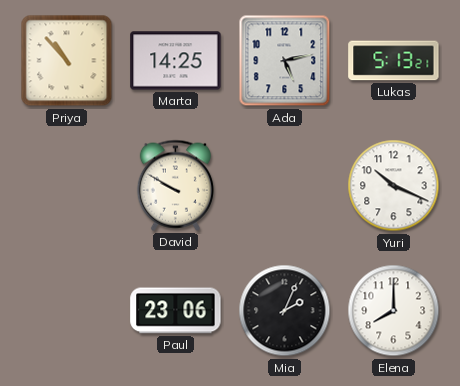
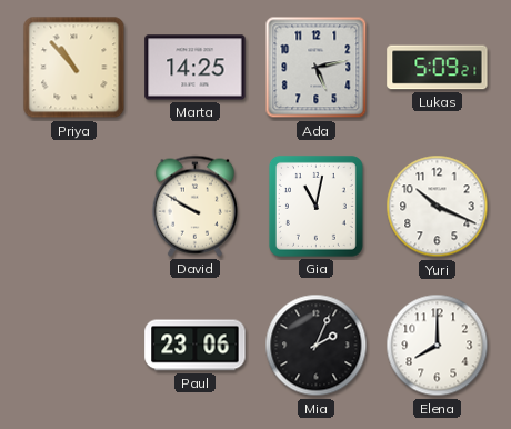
Lukas: 5:13 -> 5:09
Gia: none -> 11:02
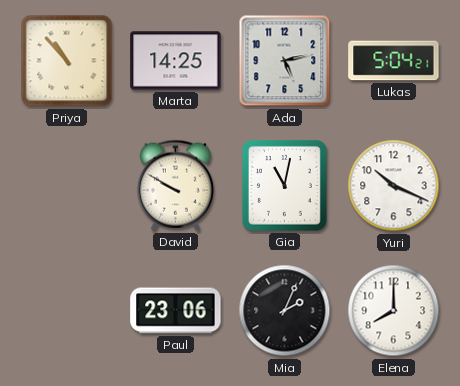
Lukas: 5:09 -> 5:04
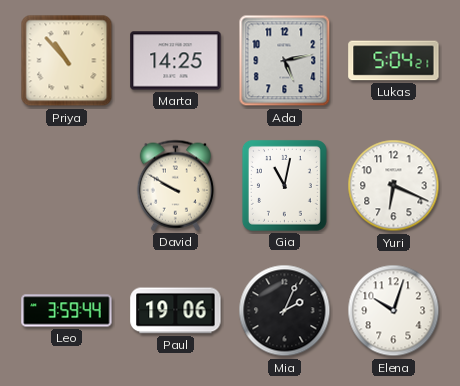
Yuri: 10:19 -> 6:19
Leo: none -> 3:59
Paul: 23:06 -> 19:06
Elena: 8:00 -> 10:03
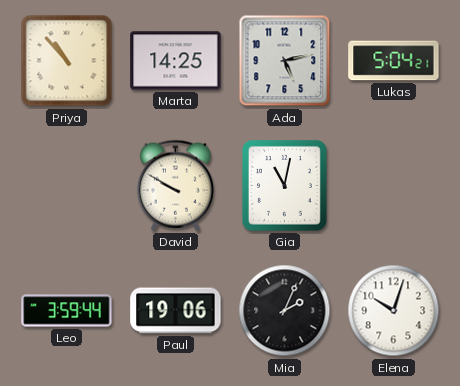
Yuri: 6:19 -> none
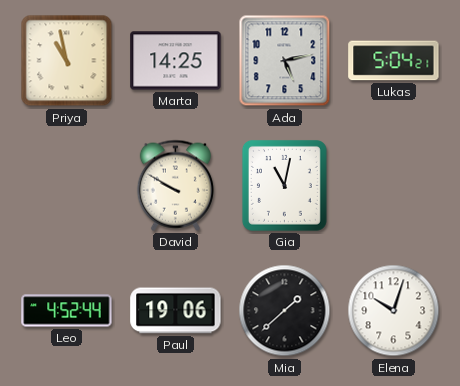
Priya: 10:53 -> 10:58
Leo: 3:59 -> 4:52
Mia: 2:04 -> 1:38
